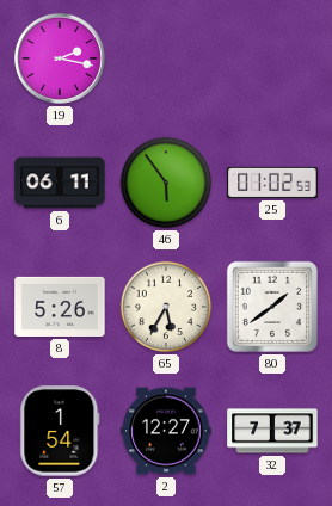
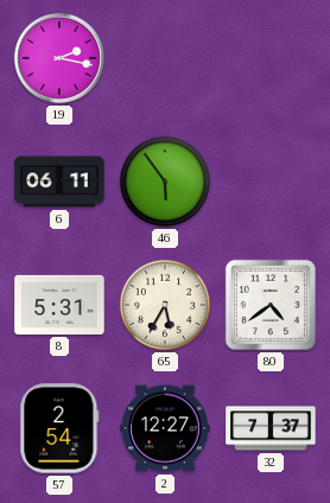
25: 01:02 -> none
8: 5:26 -> 5:31
80: 1:39 -> 4:39
57: 1:54 -> 2:54
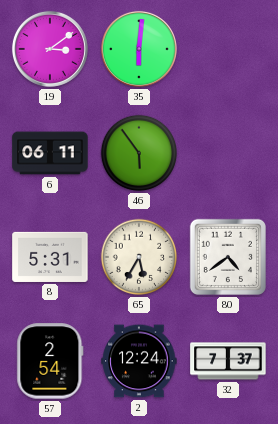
19: 2:17 -> 3:09
35: none -> 6:01
2: 12:27 -> 12:24
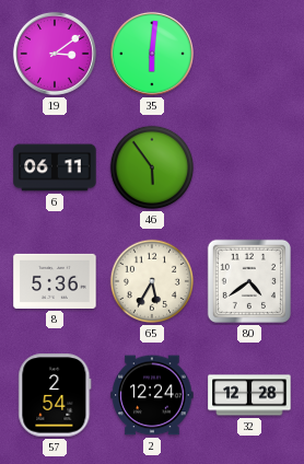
8: 5:31 -> 5:36
32: 7:37 -> 12:28
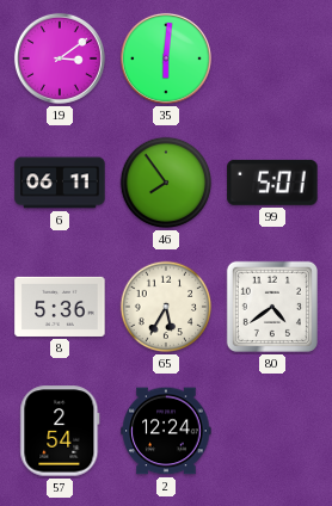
46: 5:54 -> 7:54
99: none -> 5:01
32: 12:28 -> none
